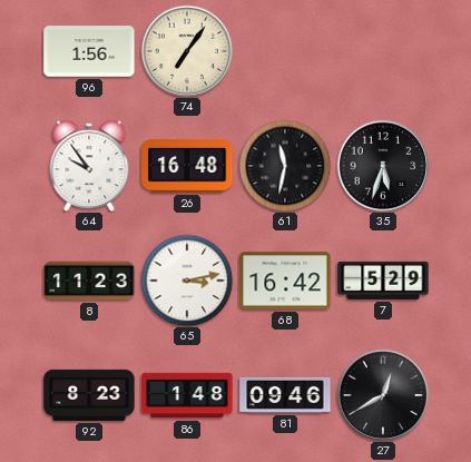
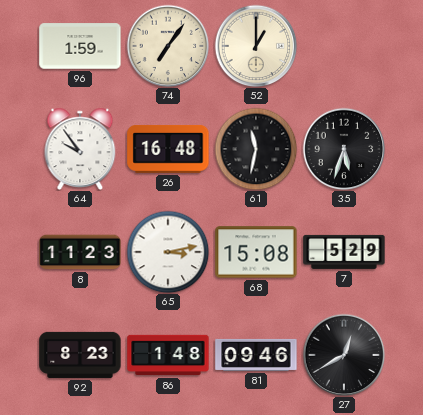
96: 1:56 -> 1:59
52: none -> 1:00
68: 16:42 -> 15:08
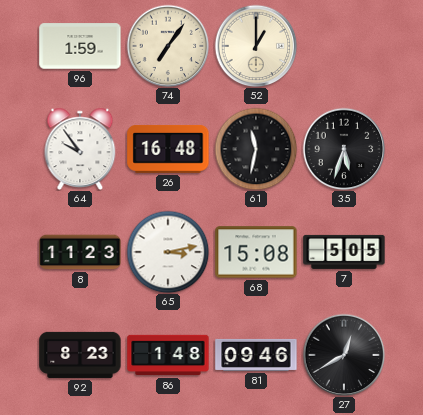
7: 5:29 -> 5:05
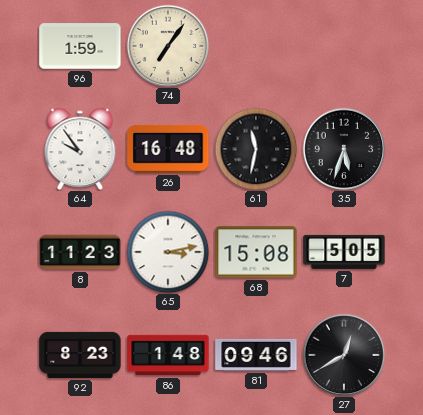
52: 1:00 -> none
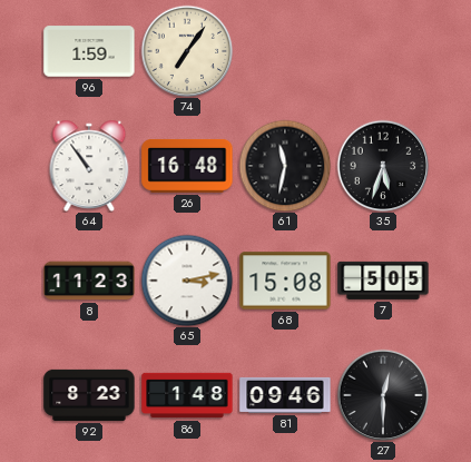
64: 9:54 -> 10:54
27: 12:40 -> 12:30
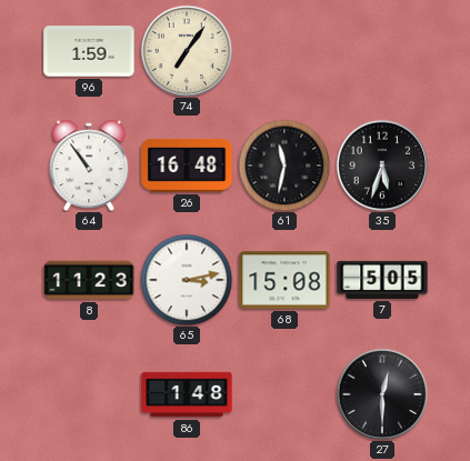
92: 8:23 -> none
81: 09:46 -> none
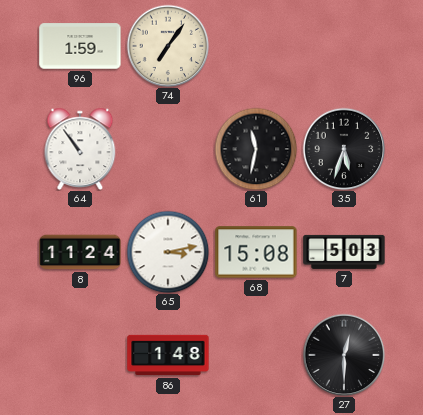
26: 16:48 -> none
8: 11:23 -> 11:24
7: 5:05 -> 5:03
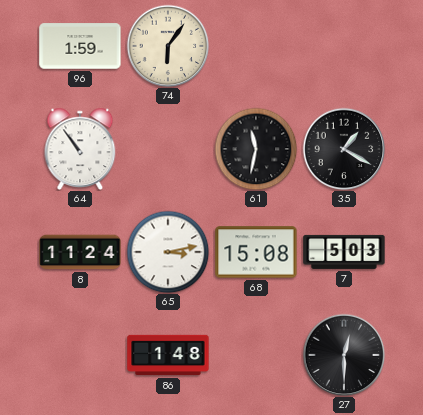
74: 7:06 -> 6:06
35: 5:33 -> 1:20
